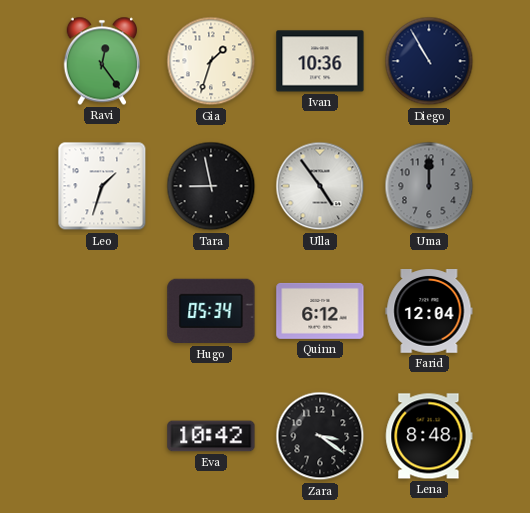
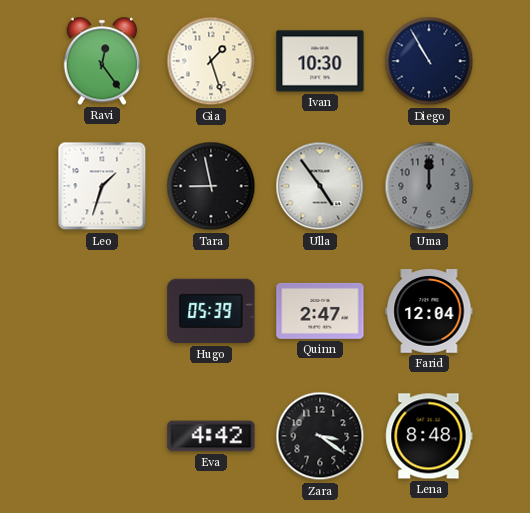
Gia: 1:33 -> 1:27
Ivan: 10:36 -> 10:30
Hugo: 05:34 -> 05:39
Quinn: 6:12 -> 2:47
Eva: 10:42 -> 4:42
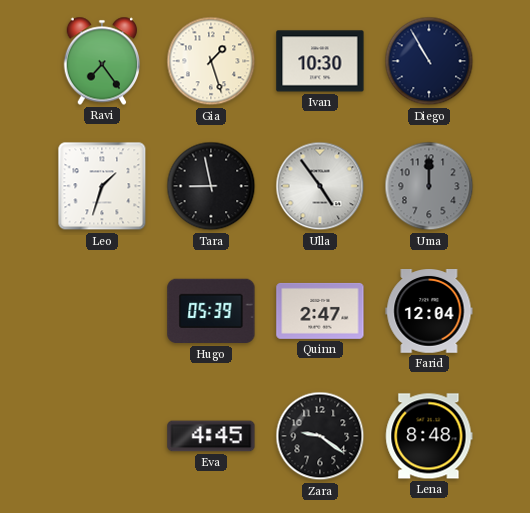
Ravi: 12:24 -> 7:24
Eva: 4:42 -> 4:45
Zara: 3:21 -> 9:21
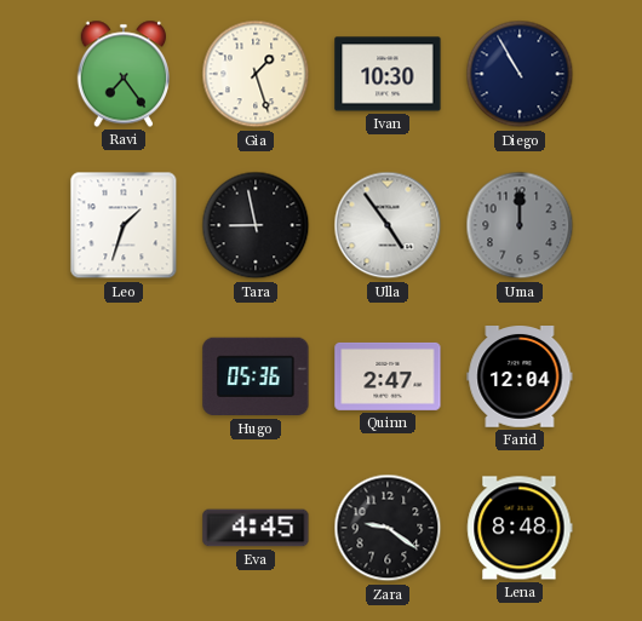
Hugo: 05:39 -> 05:36
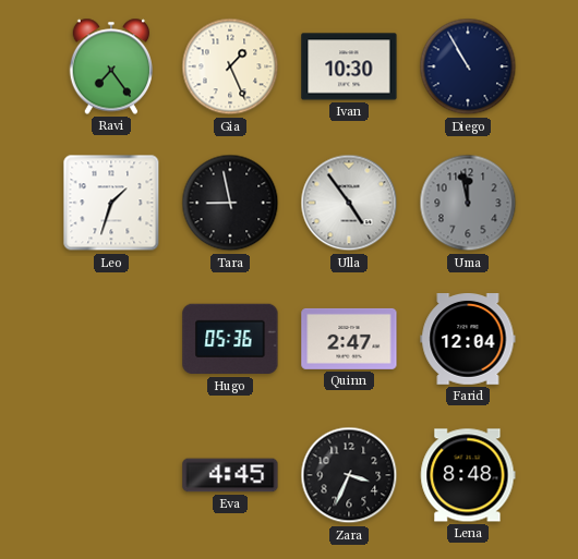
Gia: 1:27 -> 1:26
Uma: 12:00 -> 11:58
Zara: 9:21 -> 3:34
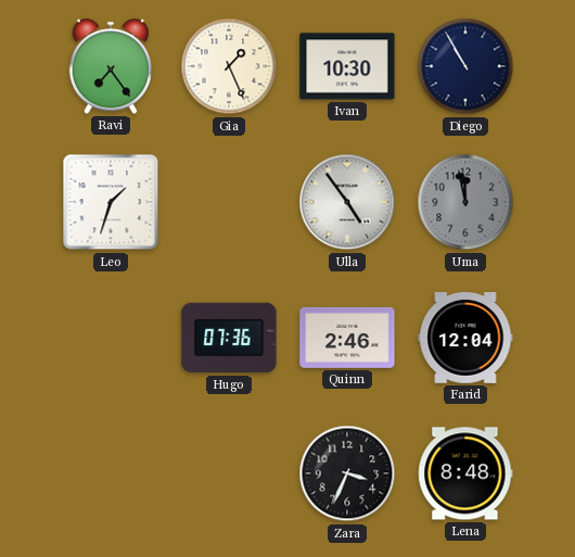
Tara: 8:58 -> none
Hugo: 05:36 -> 07:36
Quinn: 2:47 -> 2:46
Eva: 4:45 -> none
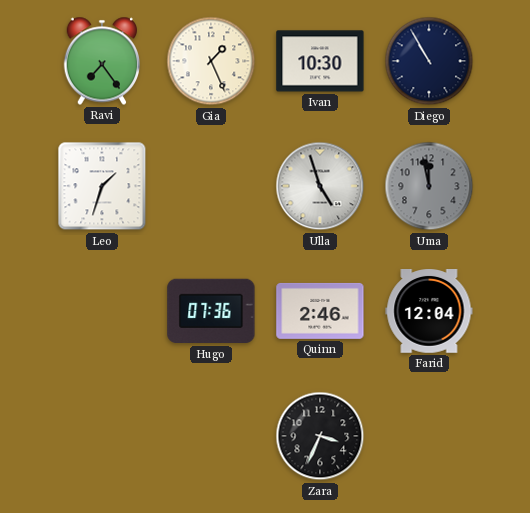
Ulla: 4:54 -> 4:57
Lena: 8:48 -> none
